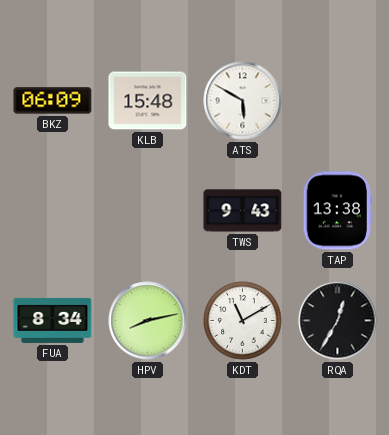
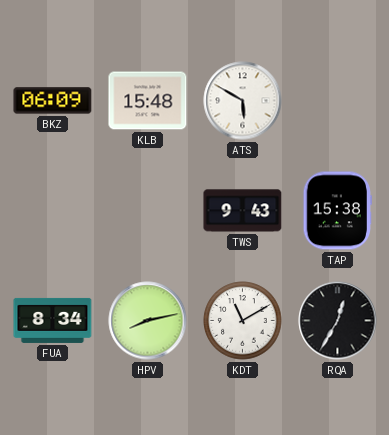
TAP: 13:38 -> 15:38
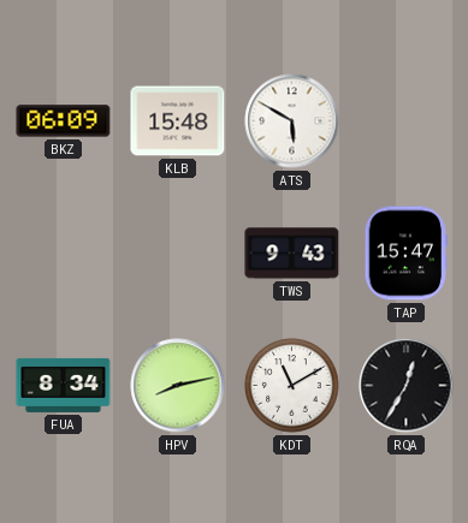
TAP: 15:38 -> 15:47
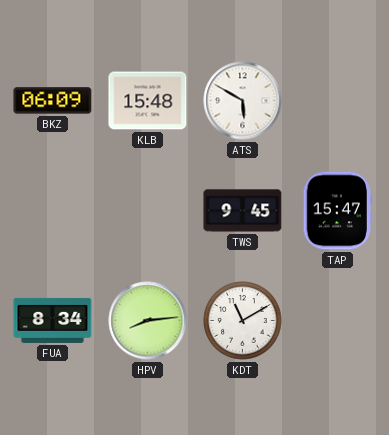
TWS: 9:43 -> 9:45
HPV: 8:13 -> 8:14
RQA: 12:35 -> none
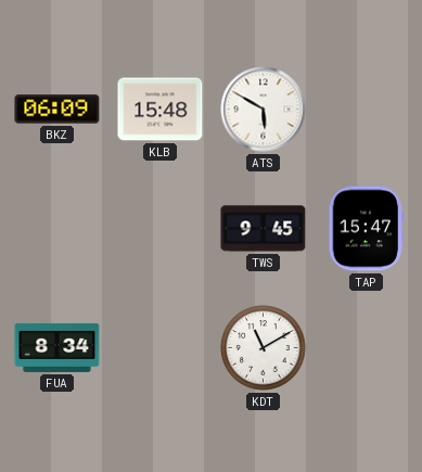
HPV: 8:14 -> none
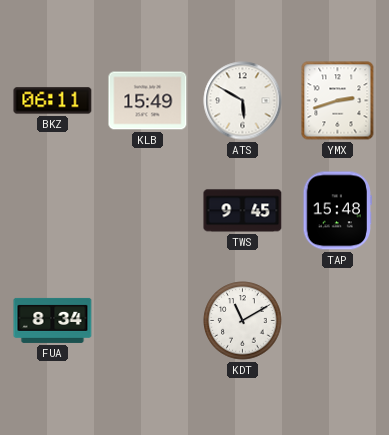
BKZ: 06:09 -> 06:11
KLB: 15:48 -> 15:49
YMX: none -> 2:42
TAP: 15:47 -> 15:48
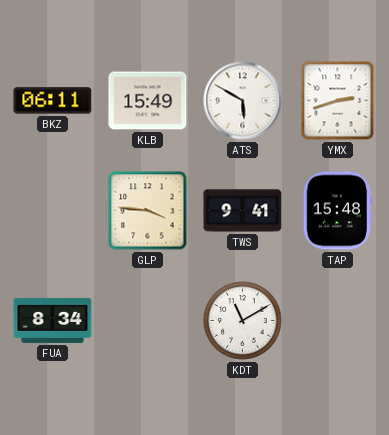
GLP: none -> 3:46
TWS: 9:45 -> 9:41
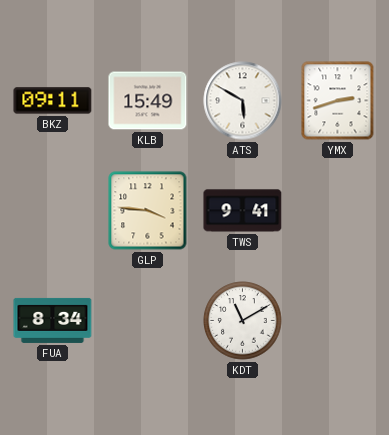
BKZ: 06:11 -> 09:11
TAP: 15:48 -> none
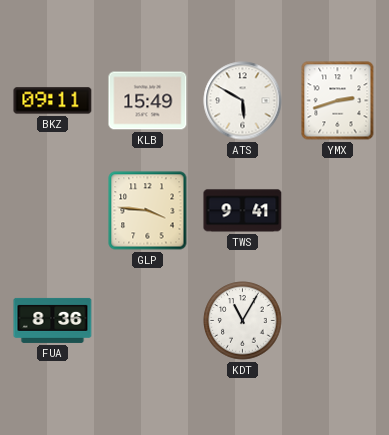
FUA: 8:34 -> 8:36
KDT: 11:10 -> 11:05
